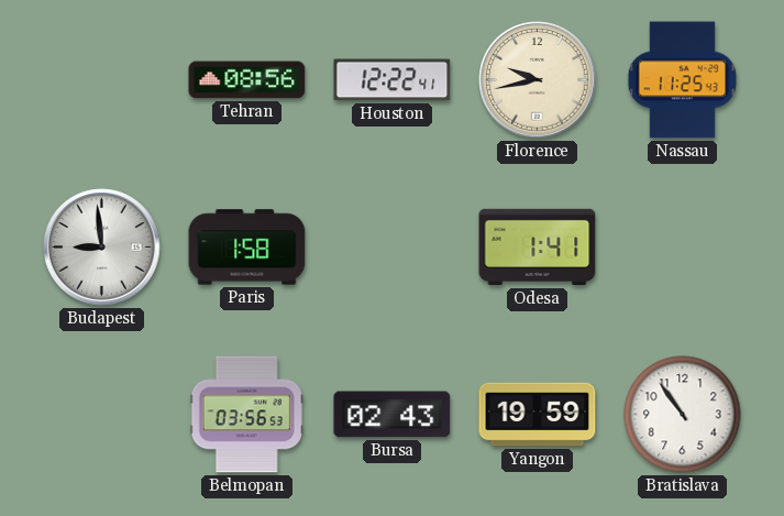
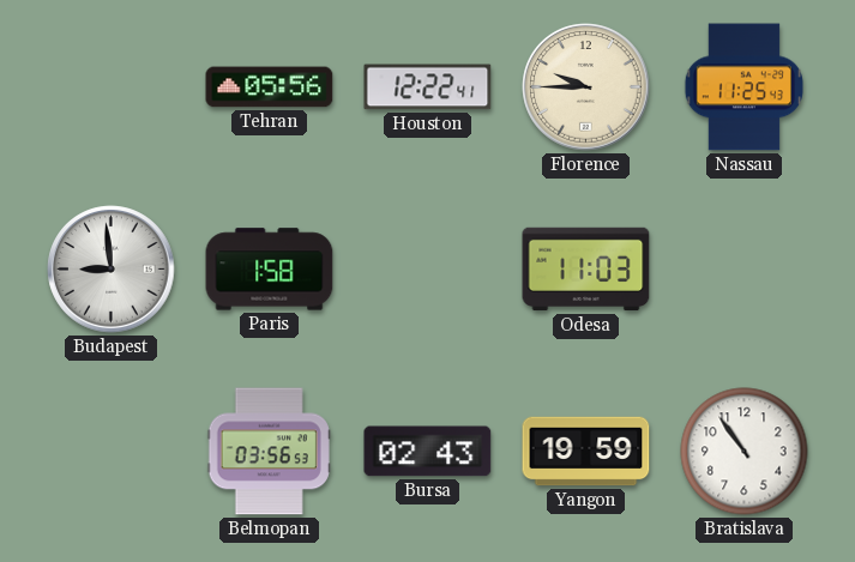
Tehran: 08:56 -> 05:56
Florence: 9:43 -> 9:45
Odesa: 1:41 -> 11:03
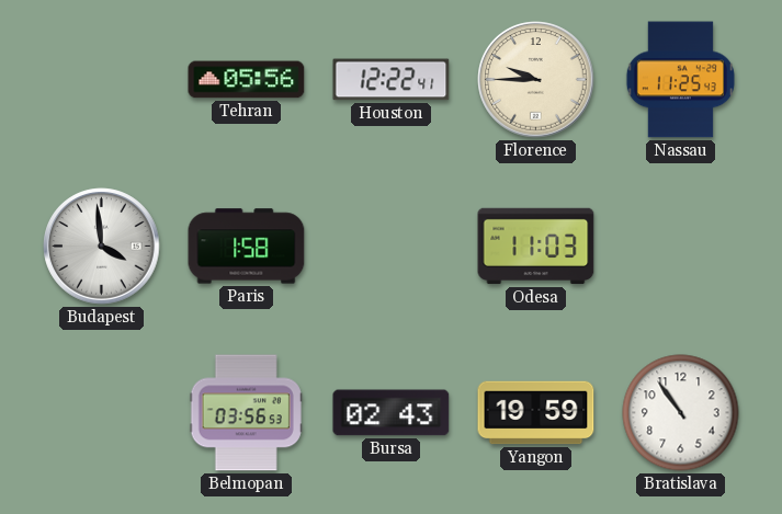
Budapest: 8:59 -> 3:59
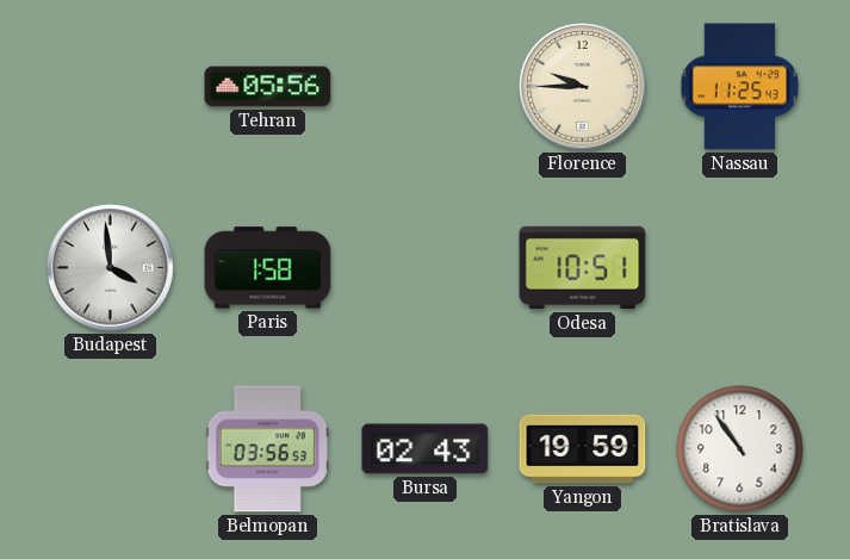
Houston: 12:22 -> none
Odesa: 11:03 -> 10:51
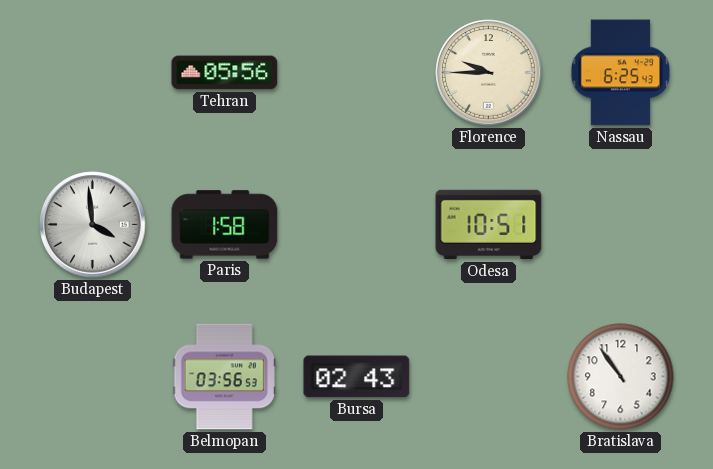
Nassau: 11:25 -> 6:25
Yangon: 19:59 -> none
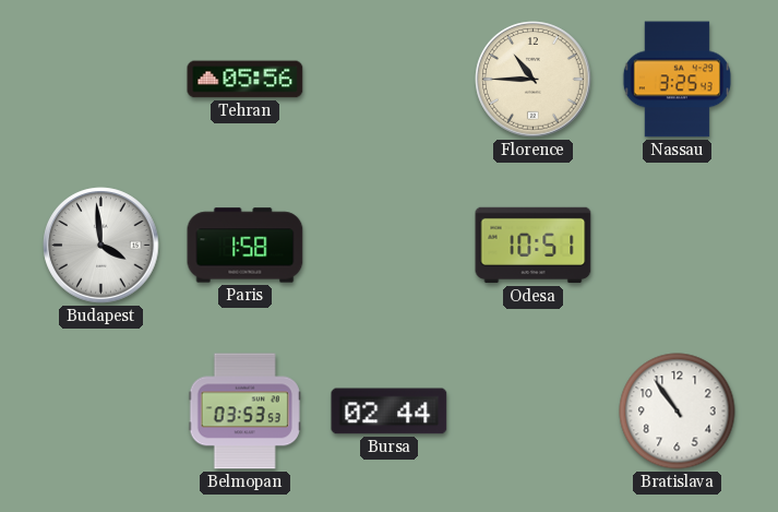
Florence: 9:45 -> 10:45
Nassau: 6:25 -> 3:25
Belmopan: 03:56 -> 03:53
Bursa: 02:43 -> 02:44
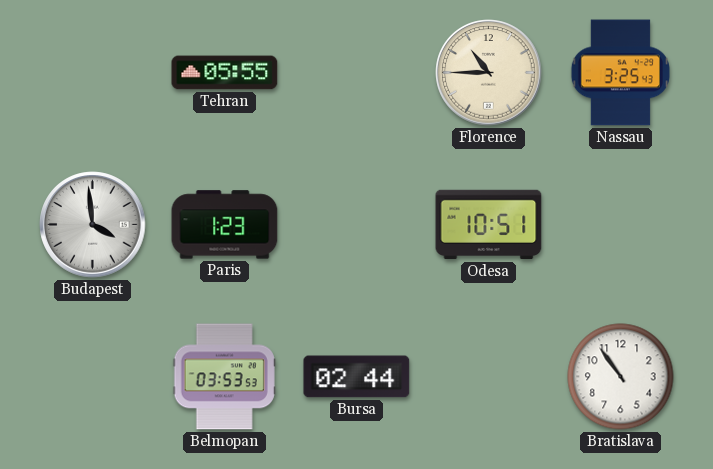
Tehran: 05:56 -> 05:55
Paris: 1:58 -> 1:23
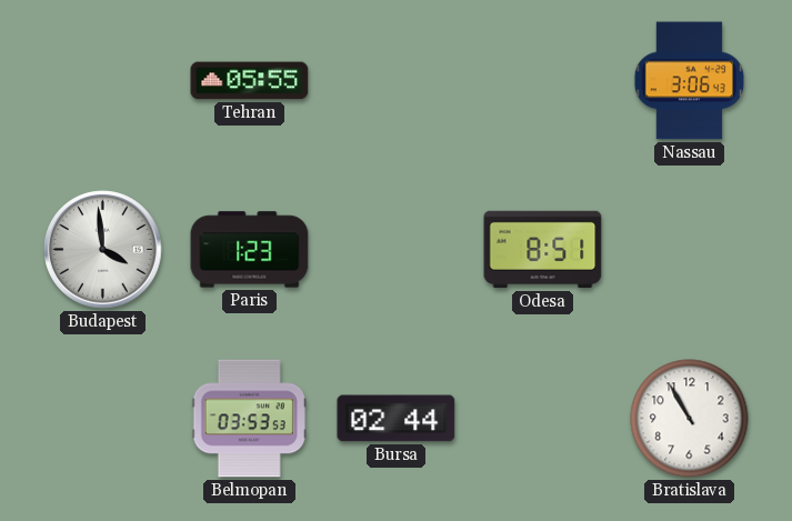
Florence: 10:45 -> none
Nassau: 3:25 -> 3:06
Odesa: 10:51 -> 8:51
Bratislava: 10:54 -> 10:55
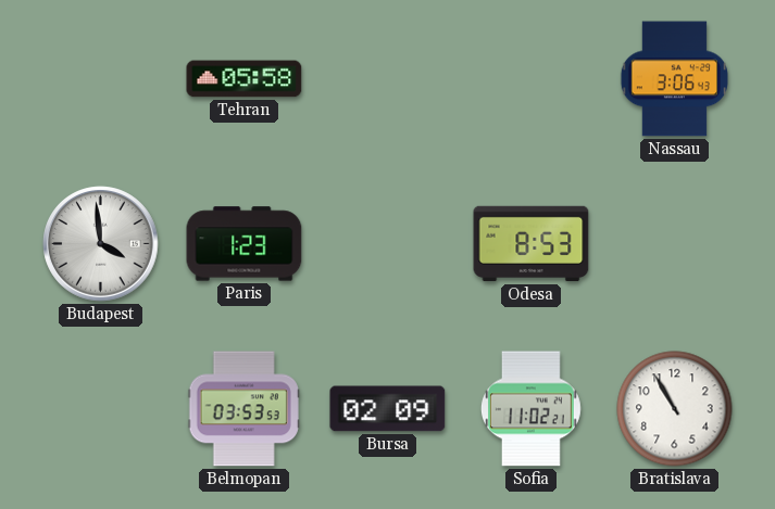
Tehran: 05:55 -> 05:58
Odesa: 8:51 -> 8:53
Bursa: 02:44 -> 02:09
Sofia: none -> 11:02
